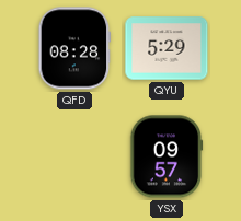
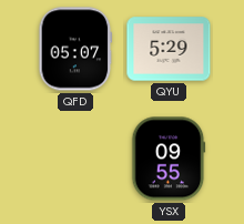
QFD: 08:28 -> 05:07
YSX: 09:57 -> 09:55
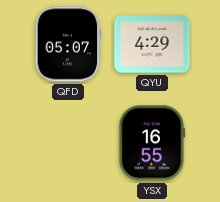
QYU: 5:29 -> 4:29
YSX: 09:55 -> 16:55
